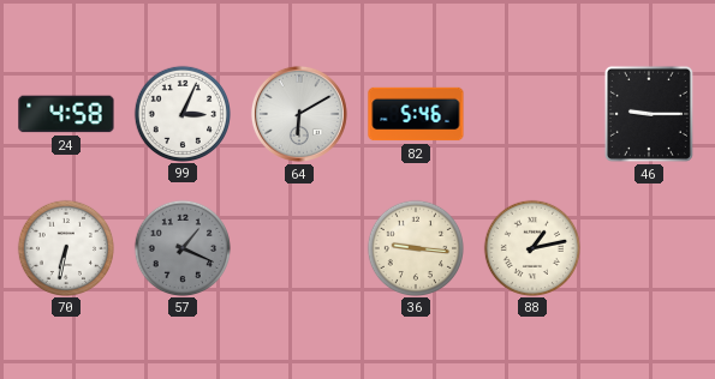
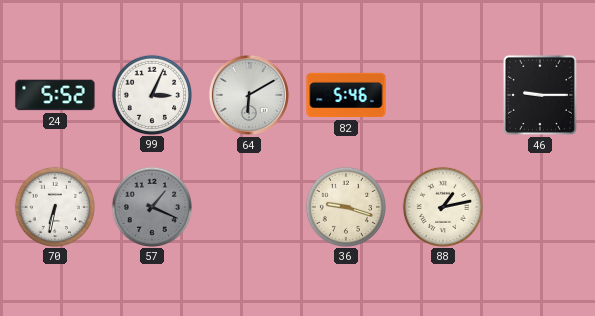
24: 4:58 -> 5:52
36: 9:16 -> 9:18
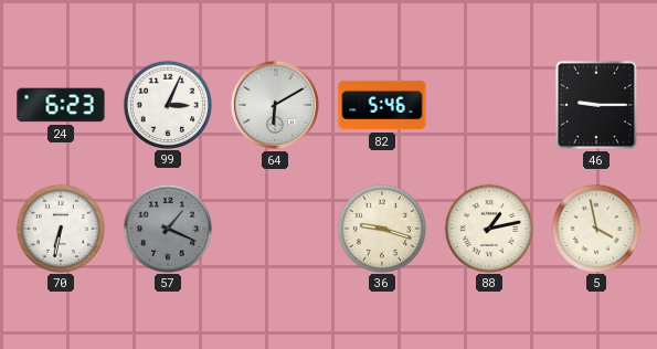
24: 5:52 -> 6:23
5: none -> 3:58
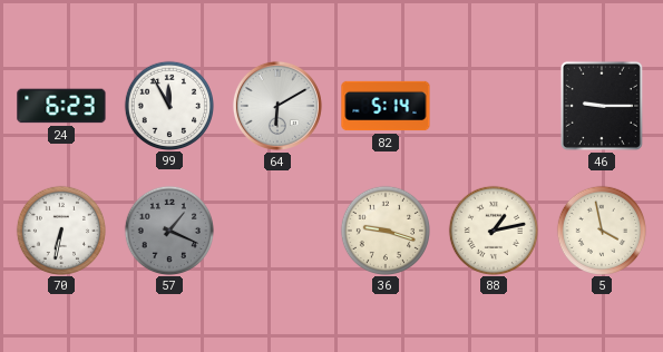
99: 3:04 -> 11:55
82: 5:46 -> 5:14
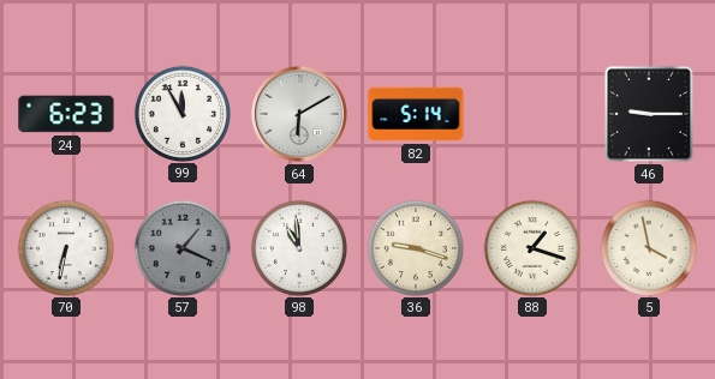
98: none -> 10:59
88: 1:13 -> 1:18
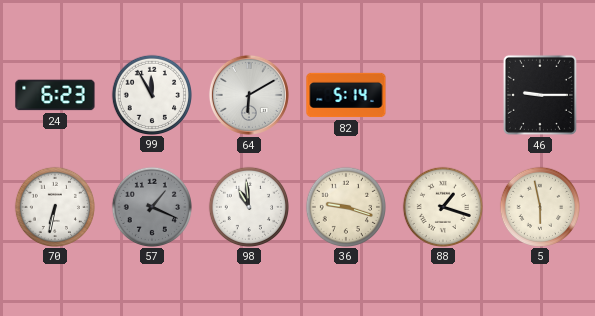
5: 3:58 -> 5:58
